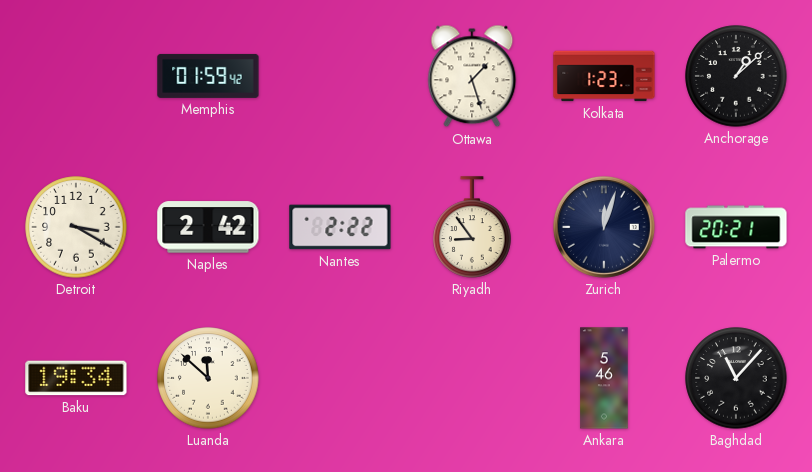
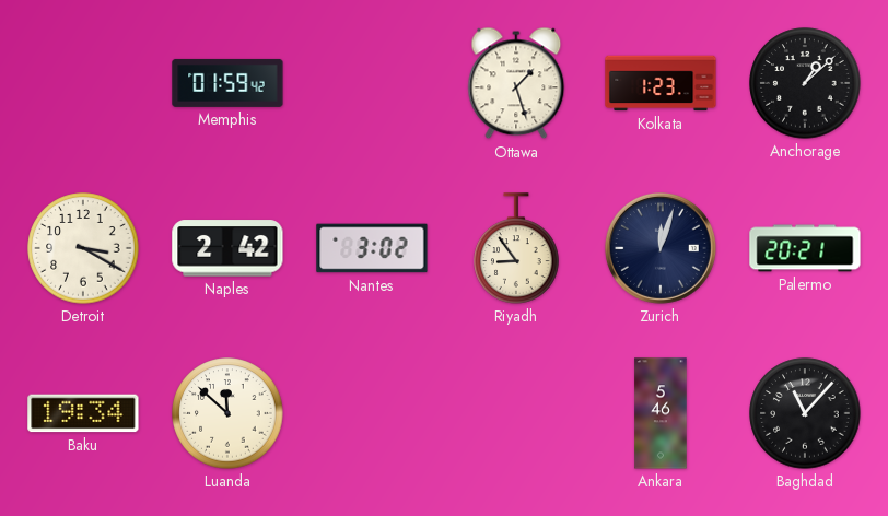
Nantes: 2:22 -> 3:02
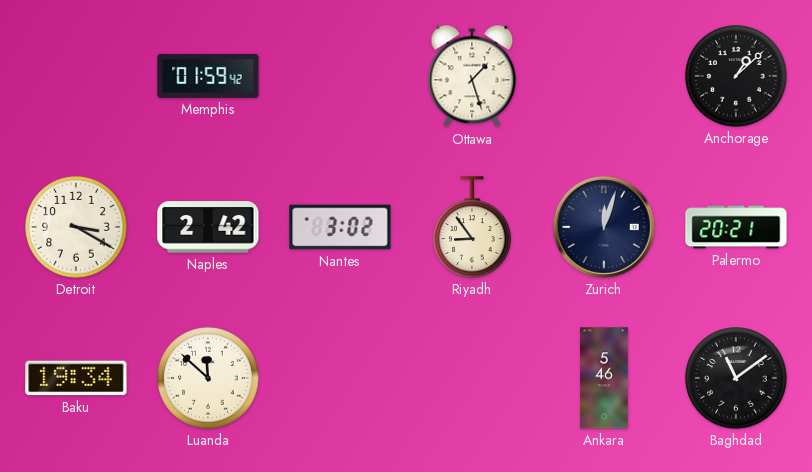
Kolkata: 1:23 -> none
Baghdad: 11:07 -> 11:09
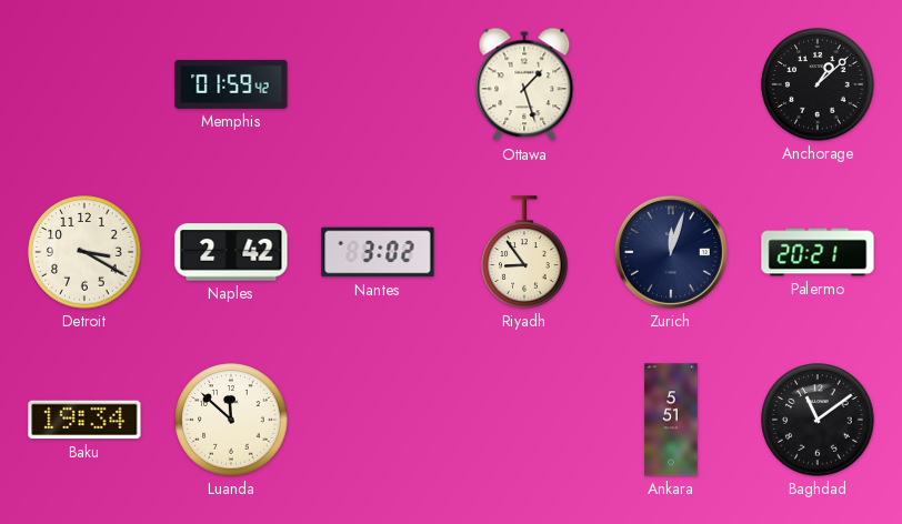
Ankara: 5:46 -> 5:51
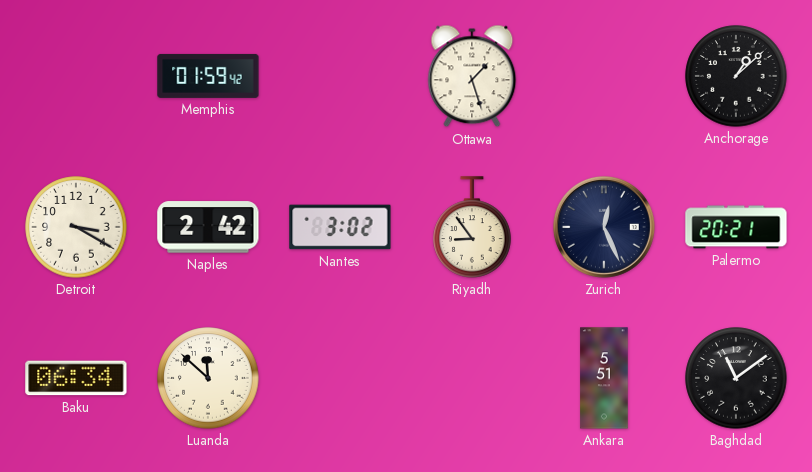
Zurich: 12:03 -> 12:26
Baku: 19:34 -> 06:34
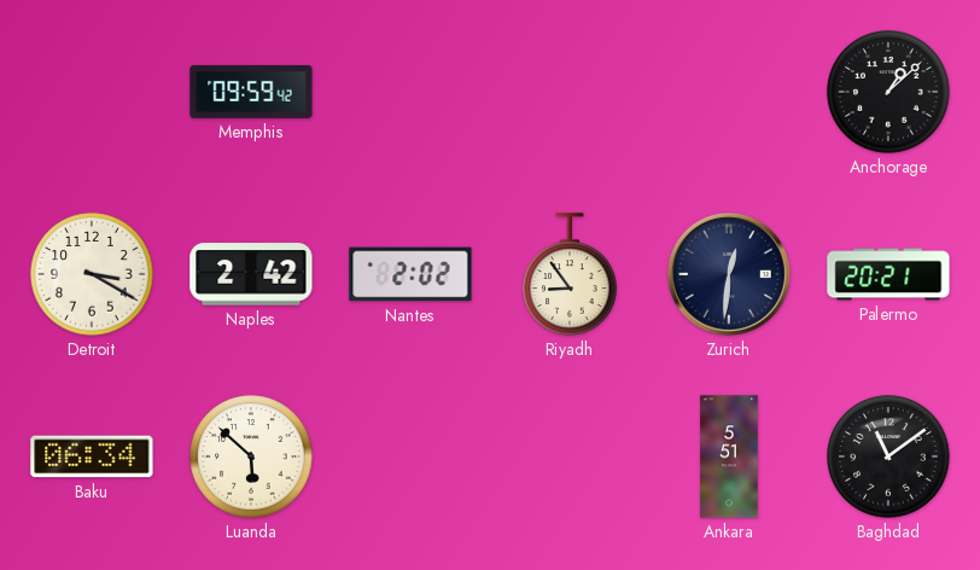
Memphis: 01:59 -> 09:59
Ottawa: 1:27 -> none
Nantes: 3:02 -> 2:02
Zurich: 12:26 -> 12:31
Luanda: 11:52 -> 5:52
